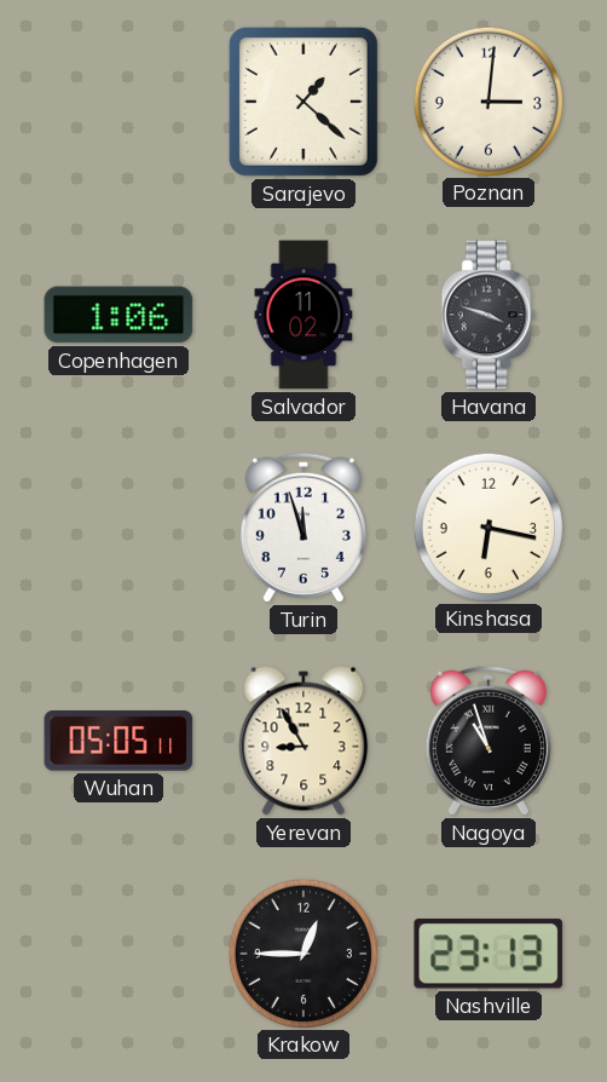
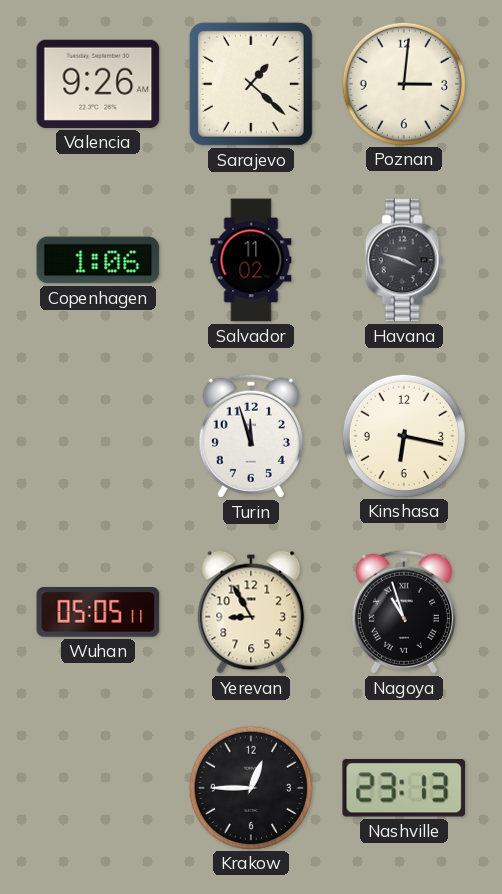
Valencia: none -> 9:26
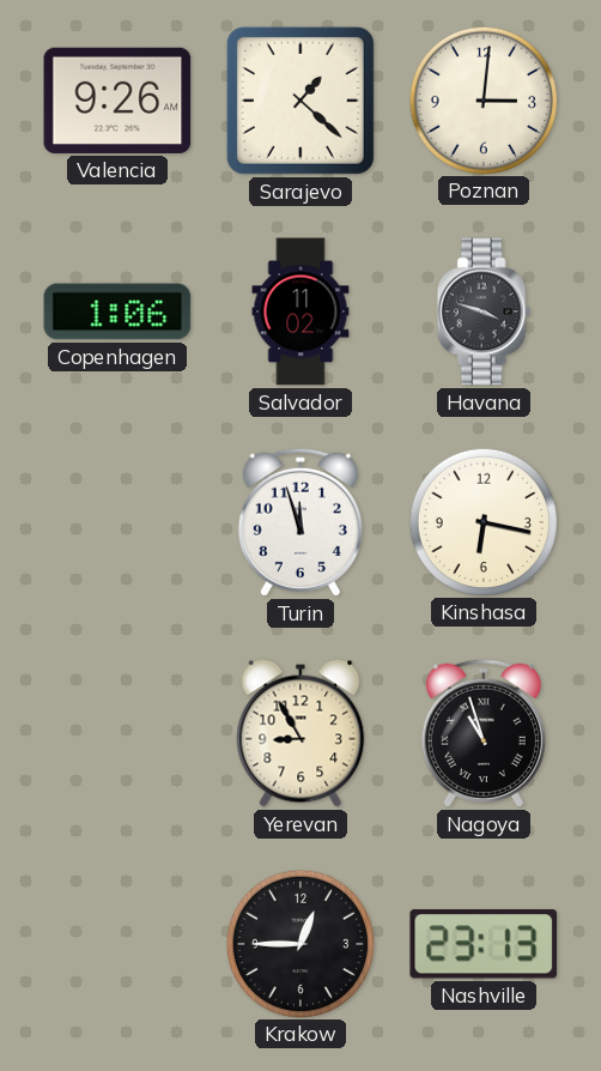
Wuhan: 05:05 -> none
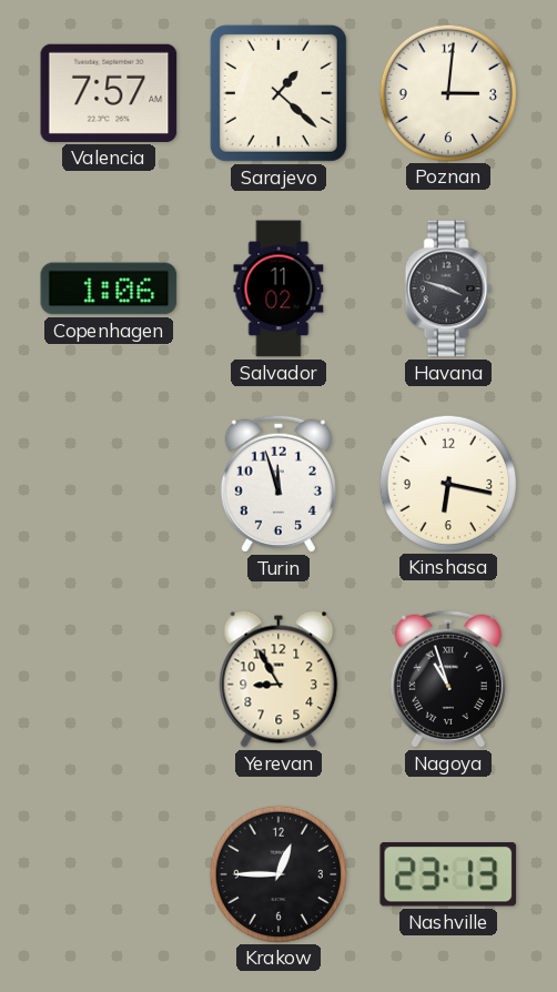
Valencia: 9:26 -> 7:57
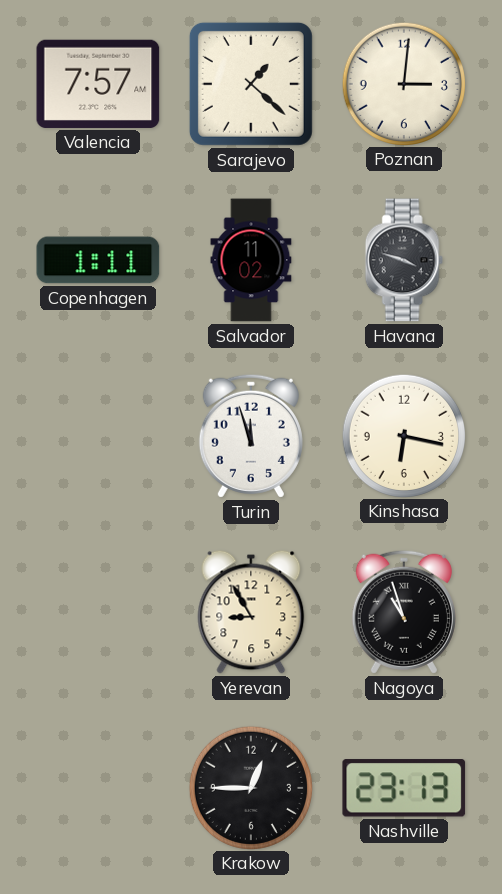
Copenhagen: 1:06 -> 1:11
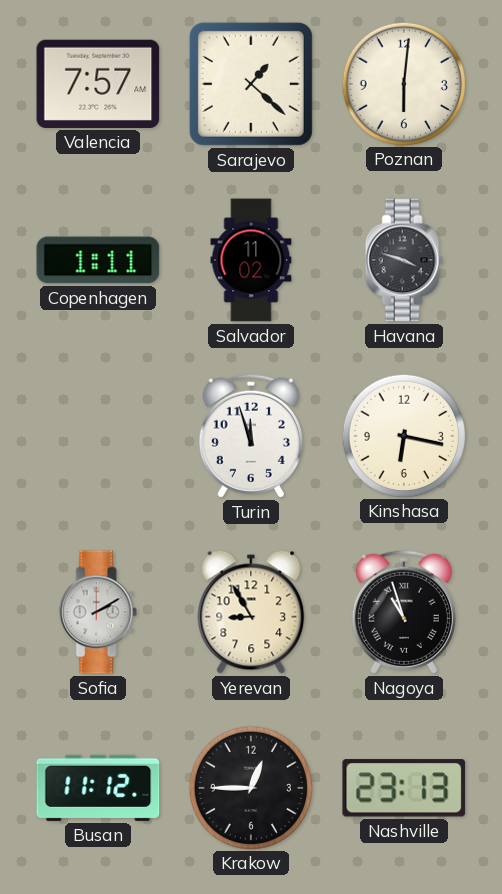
Poznan: 3:01 -> 6:01
Sofia: none -> 2:10
Busan: none -> 11:12
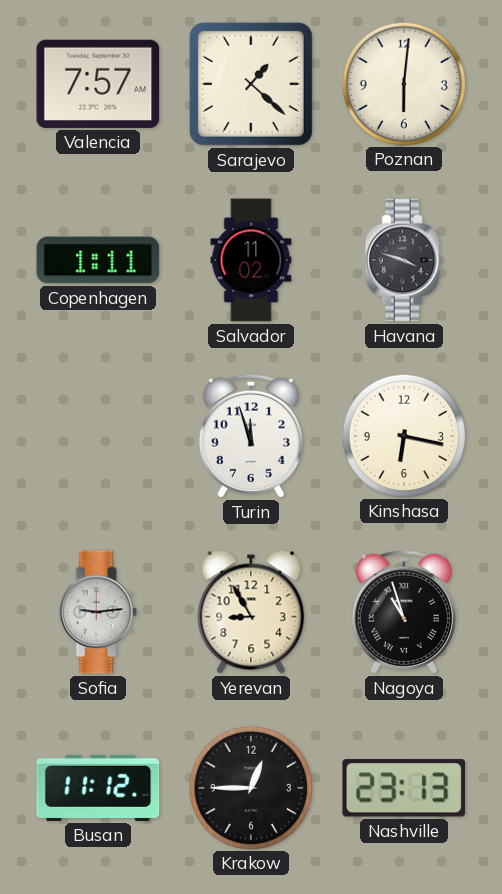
Sofia: 2:10 -> 9:14
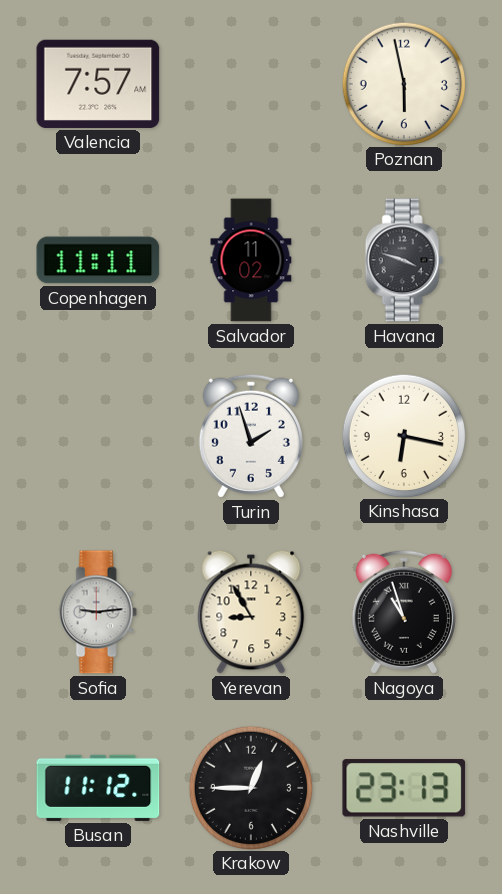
Sarajevo: 1:22 -> none
Poznan: 6:01 -> 5:58
Copenhagen: 1:11 -> 11:11
Turin: 11:57 -> 1:57
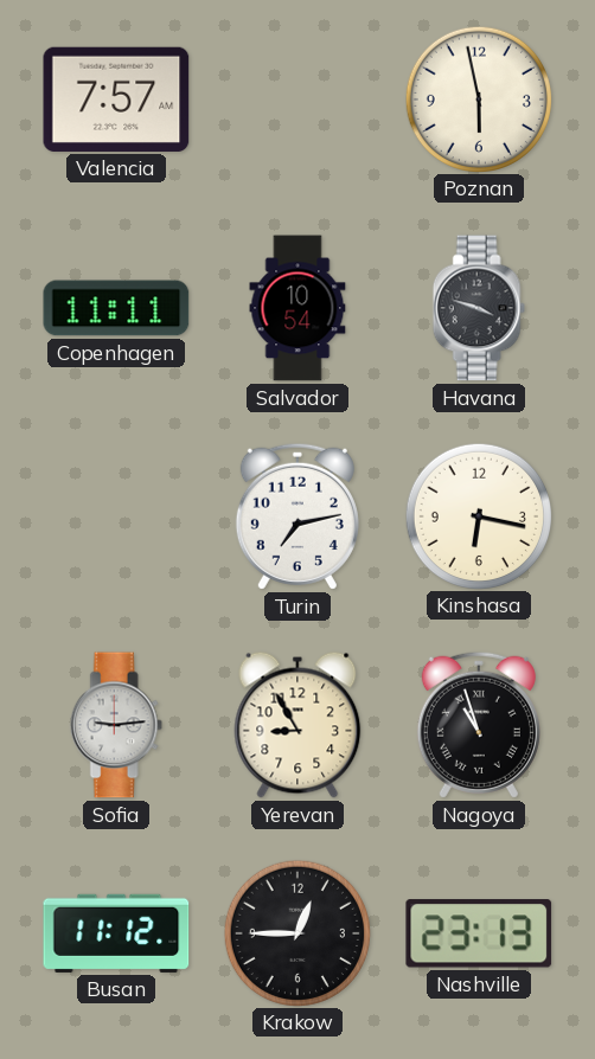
Salvador: 11:02 -> 10:54
Turin: 1:57 -> 7:13
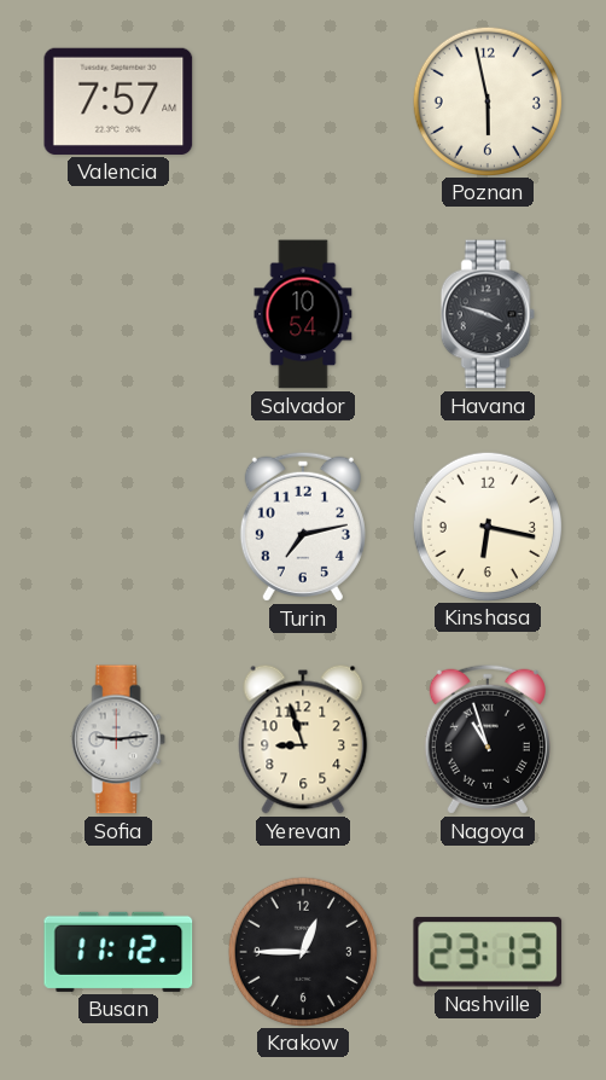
Copenhagen: 11:11 -> none
Yerevan: 8:55 -> 8:57
